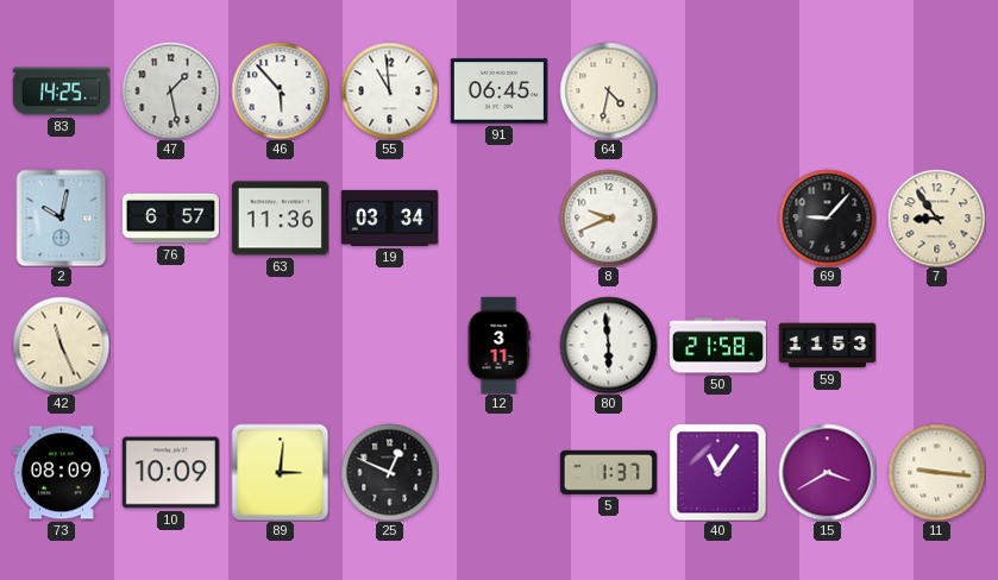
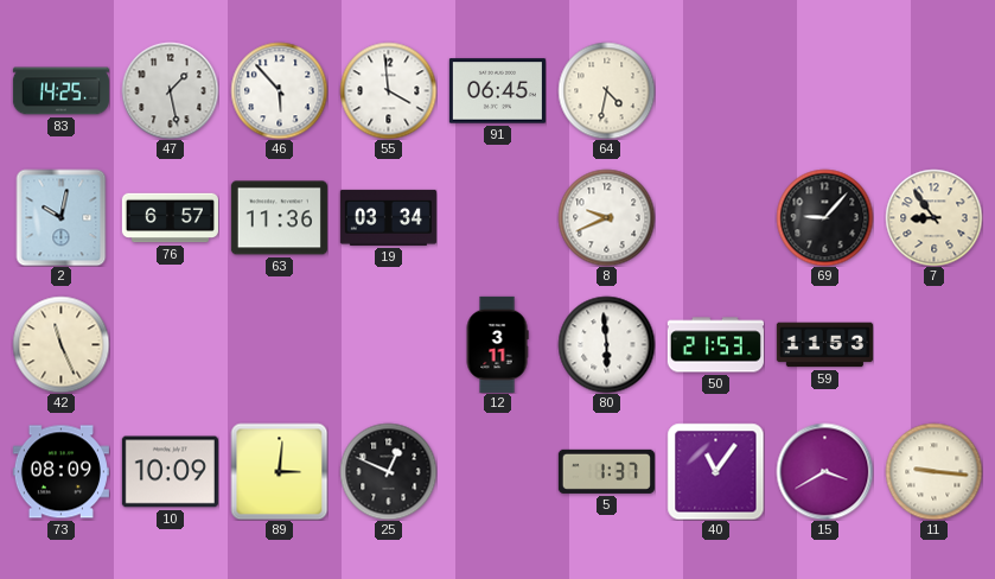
55: 10:59 -> 3:59
50: 21:58 -> 21:53
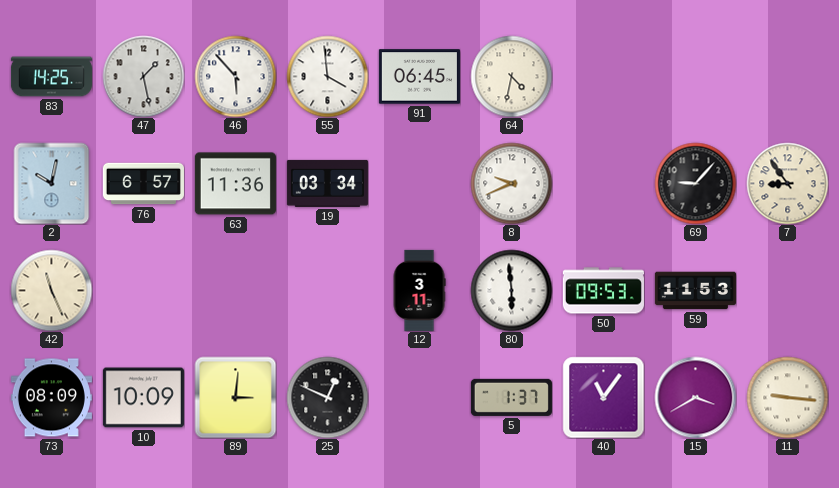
50: 21:53 -> 09:53
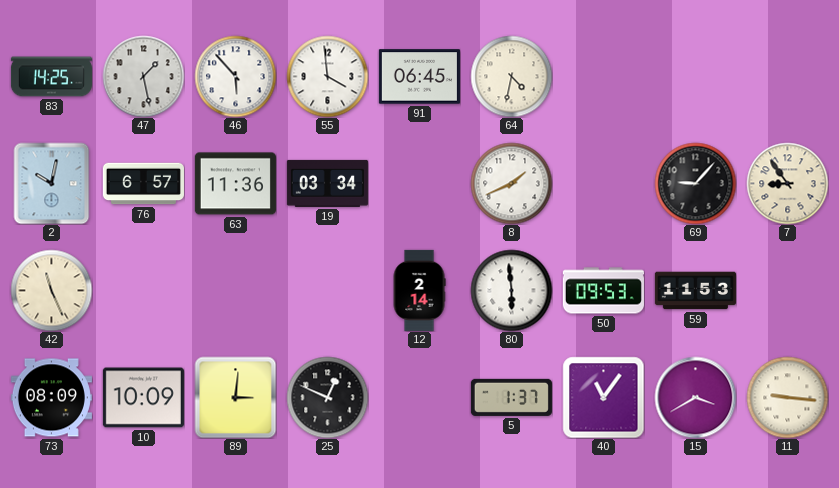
8: 9:41 -> 1:41
12: 3:11 -> 2:14
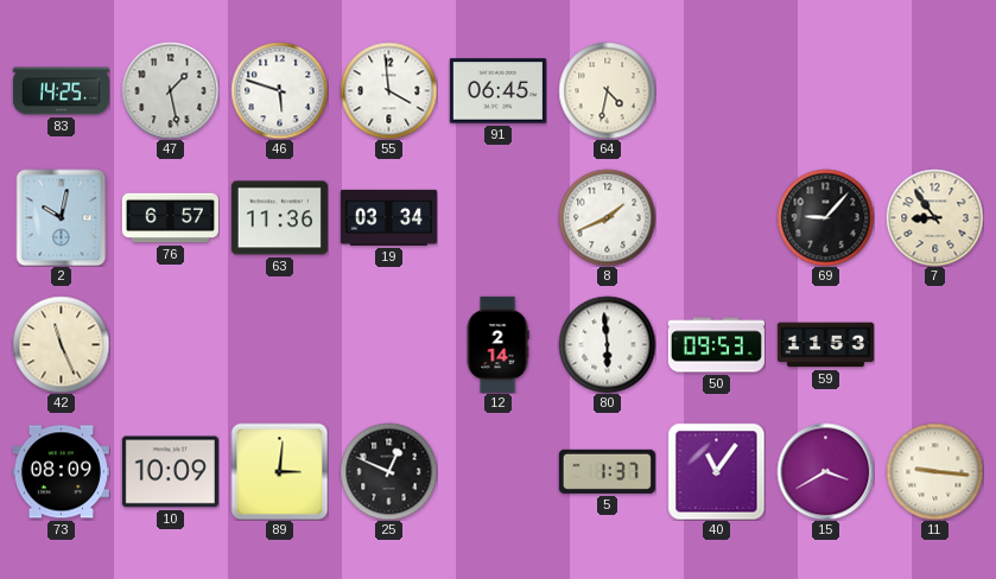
46: 5:53 -> 5:48
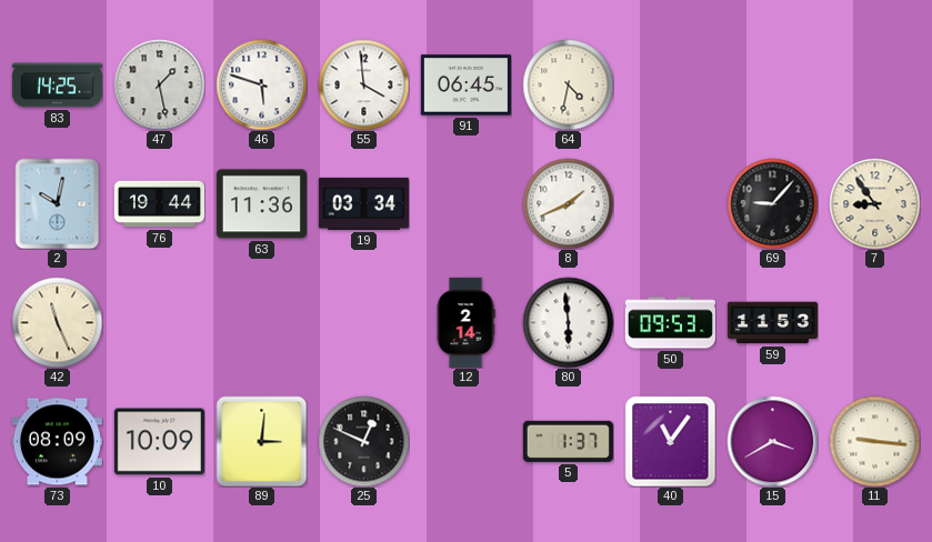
76: 6:57 -> 19:44
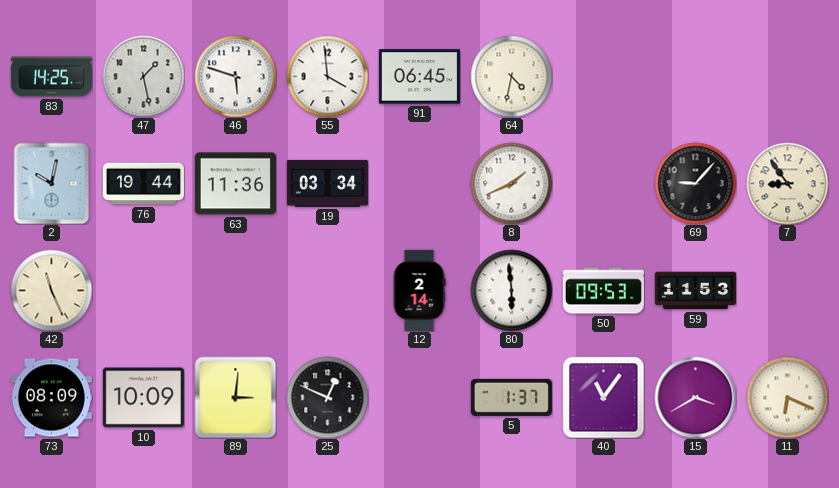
11: 9:16 -> 6:19
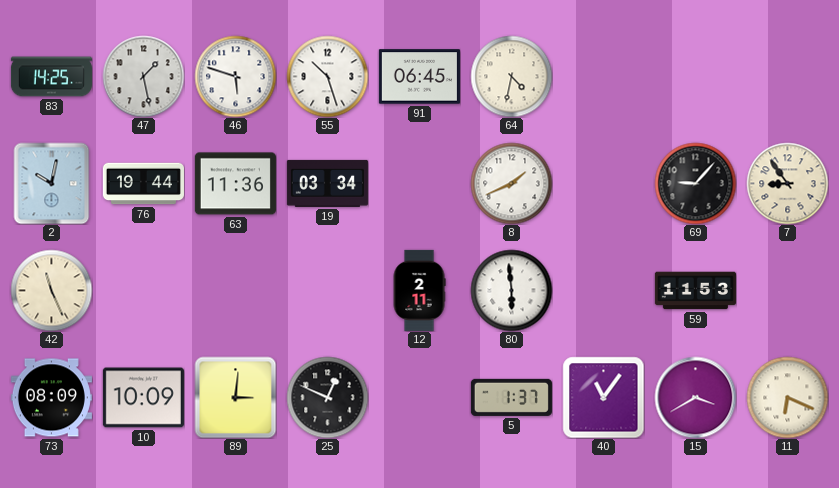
55: 3:59 -> 10:27
12: 2:14 -> 2:11
50: 09:53 -> none
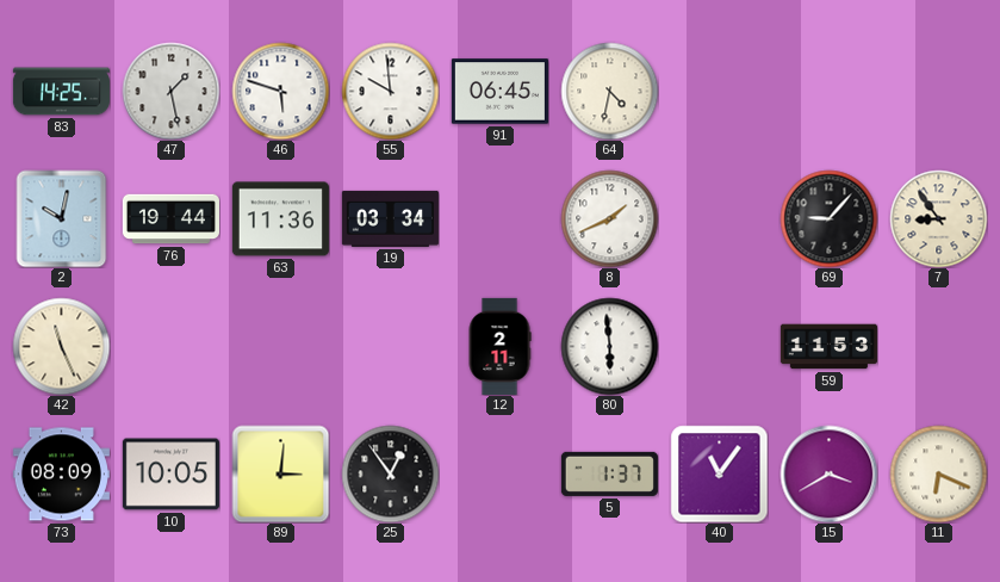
55: 10:27 -> 9:59
10: 10:09 -> 10:05
25: 12:49 -> 12:54
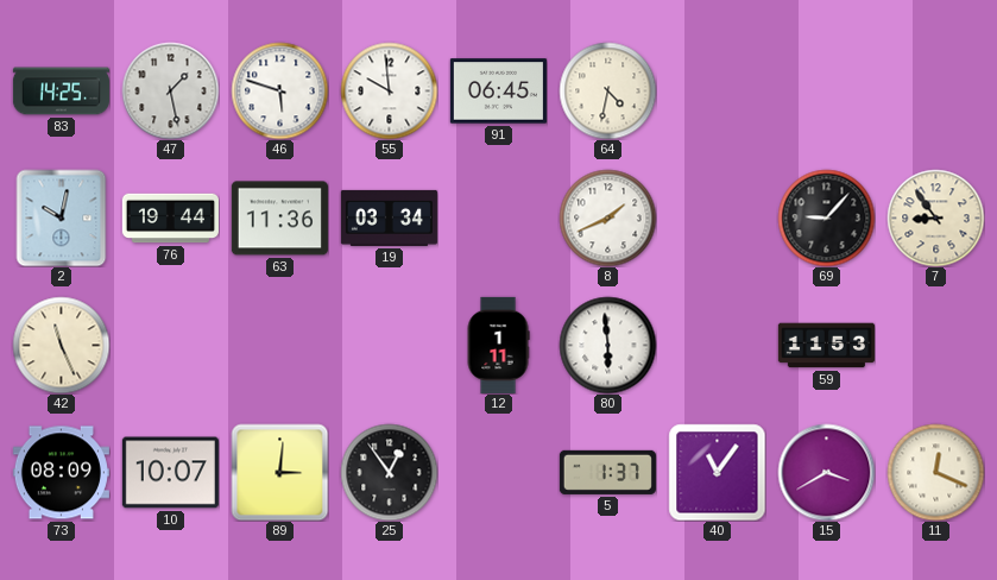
12: 2:11 -> 1:11
10: 10:05 -> 10:07
11: 6:19 -> 12:19
